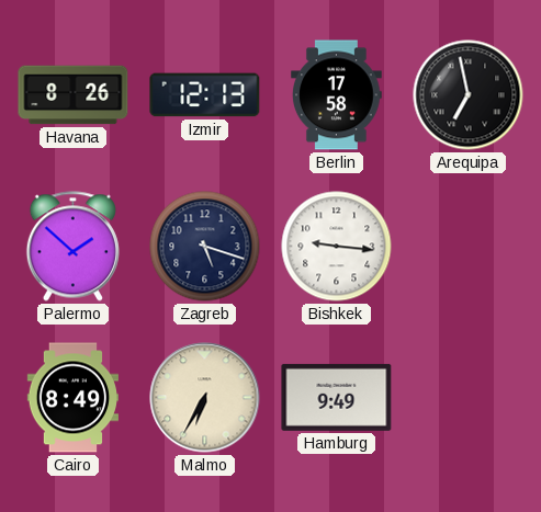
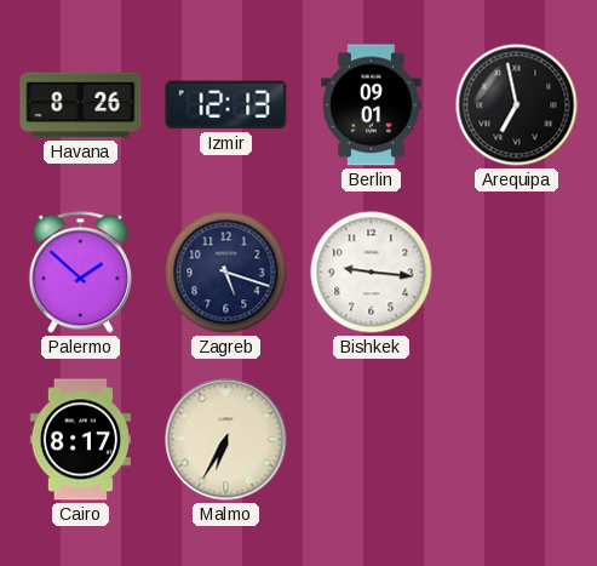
Berlin: 17:58 -> 09:01
Cairo: 8:49 -> 8:17
Hamburg: 9:49 -> none
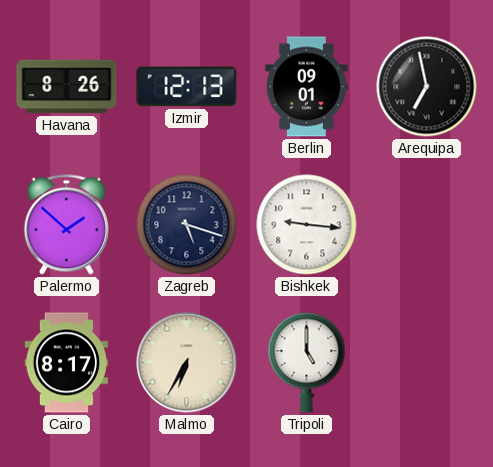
Tripoli: none -> 5:00
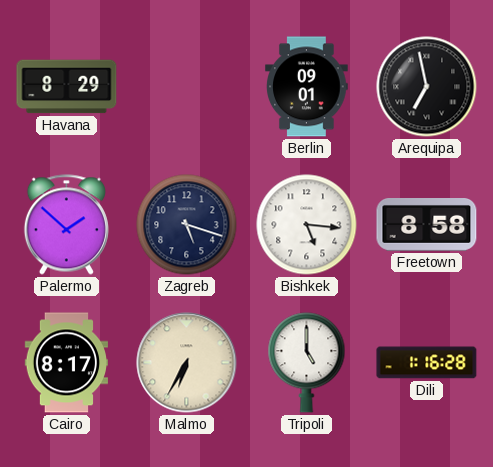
Havana: 8:26 -> 8:29
Izmir: 12:13 -> none
Bishkek: 9:16 -> 5:16
Freetown: none -> 8:58
Dili: none -> 1:16
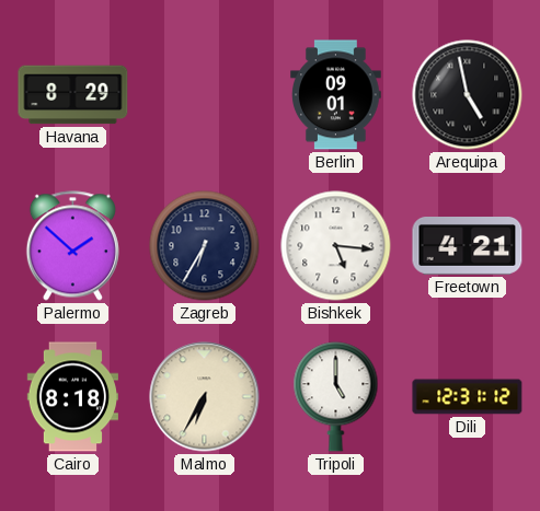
Arequipa: 6:58 -> 4:58
Zagreb: 5:18 -> 6:35
Freetown: 8:58 -> 4:21
Cairo: 8:17 -> 8:18
Dili: 1:16 -> 12:31
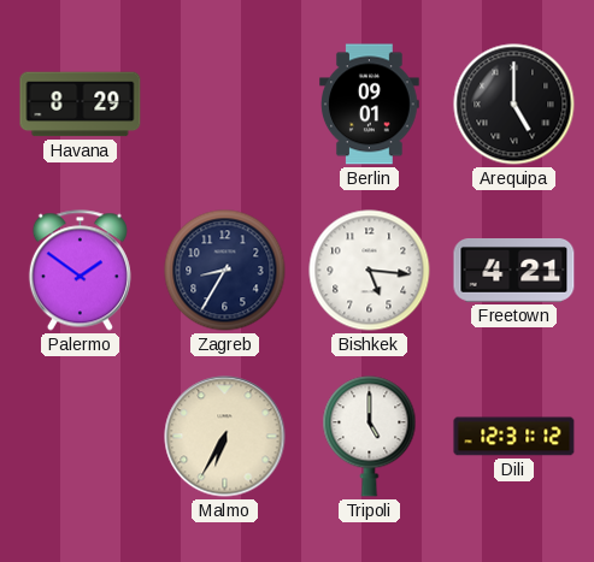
Arequipa: 4:58 -> 5:00
Palermo: 1:52 -> 1:51
Zagreb: 6:35 -> 8:35
Cairo: 8:18 -> none
